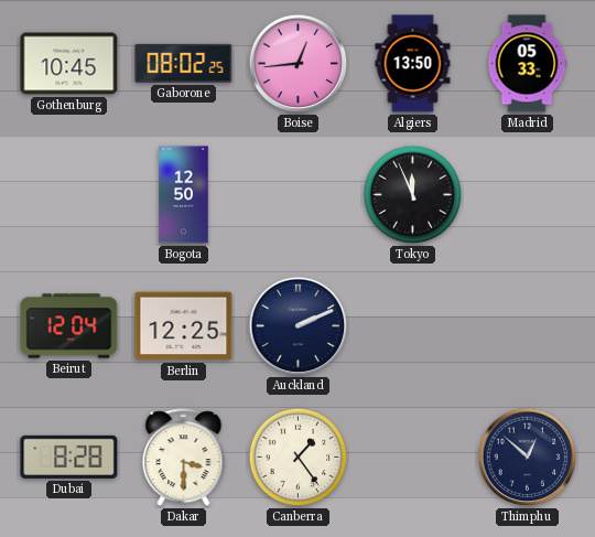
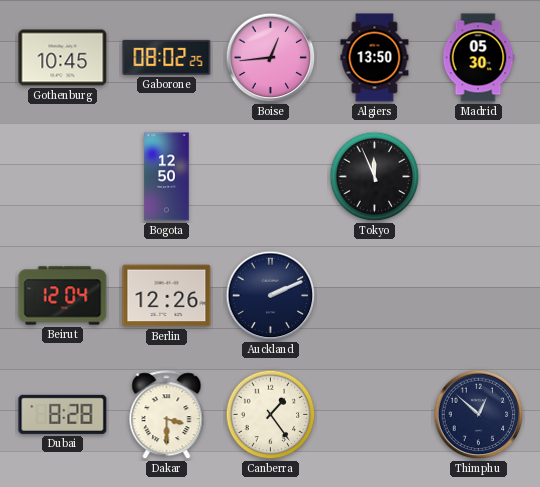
Madrid: 05:33 -> 05:30
Berlin: 12:25 -> 12:26
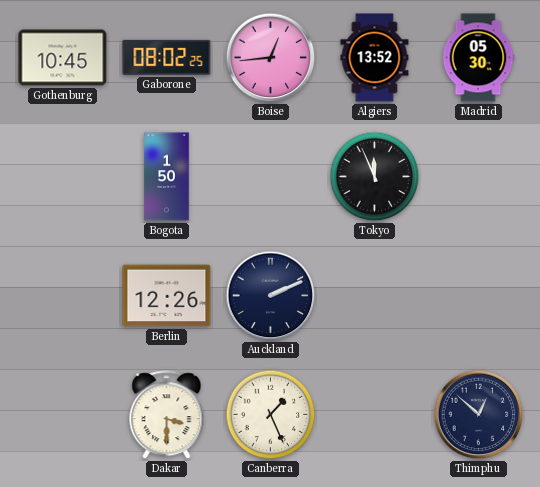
Algiers: 13:50 -> 13:52
Bogota: 12:50 -> 1:50
Beirut: 12:04 -> none
Dubai: 8:28 -> none
Canberra: 1:24 -> 1:26
